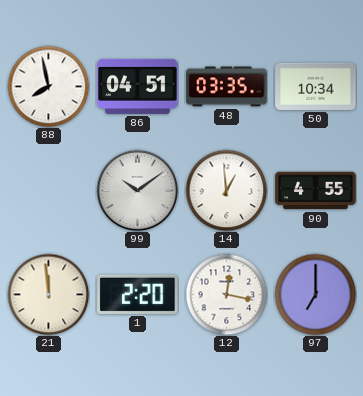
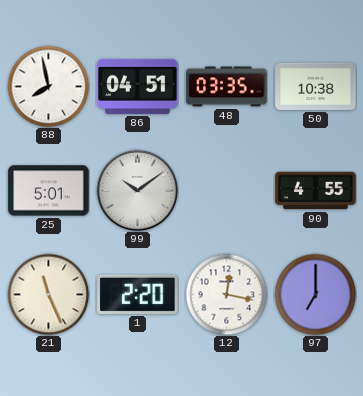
50: 10:34 -> 10:38
25: none -> 5:01
14: 12:59 -> none
21: 11:59 -> 11:26
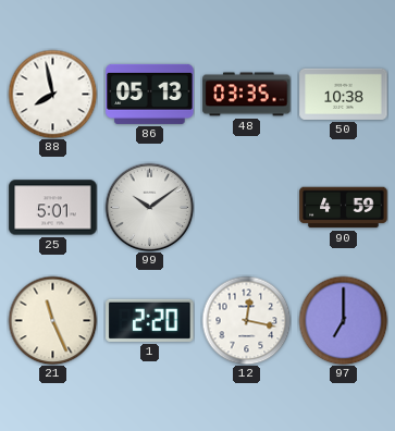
86: 04:51 -> 05:13
90: 4:55 -> 4:59
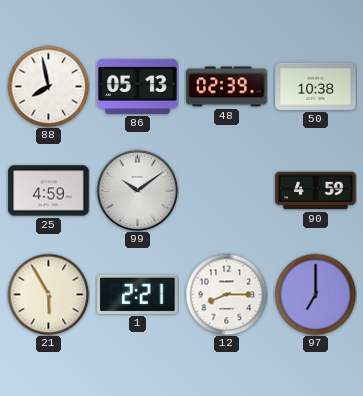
48: 03:35 -> 02:39
25: 5:01 -> 4:59
21: 11:26 -> 5:55
1: 2:20 -> 2:21
12: 12:17 -> 8:15
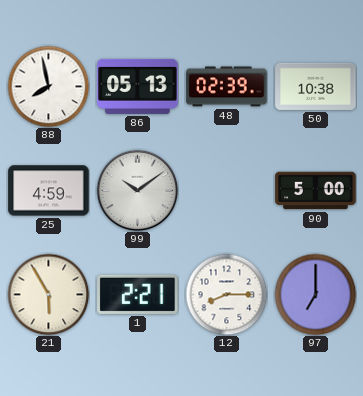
90: 4:59 -> 5:00
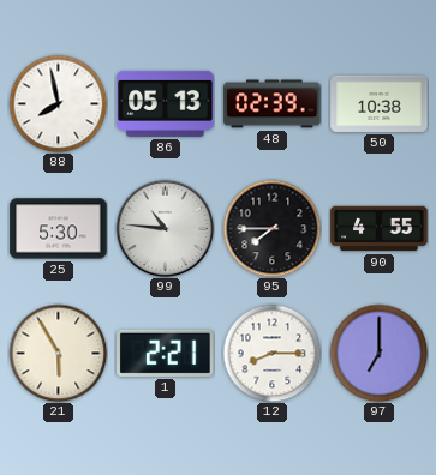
25: 4:59 -> 5:30
99: 10:09 -> 10:46
95: none -> 7:45
90: 5:00 -> 4:55
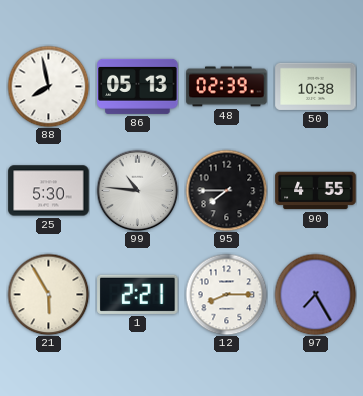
97: 7:00 -> 7:25
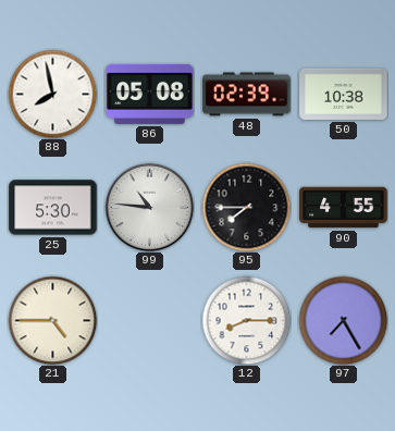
86: 05:13 -> 05:08
21: 5:55 -> 4:45
1: 2:21 -> none
